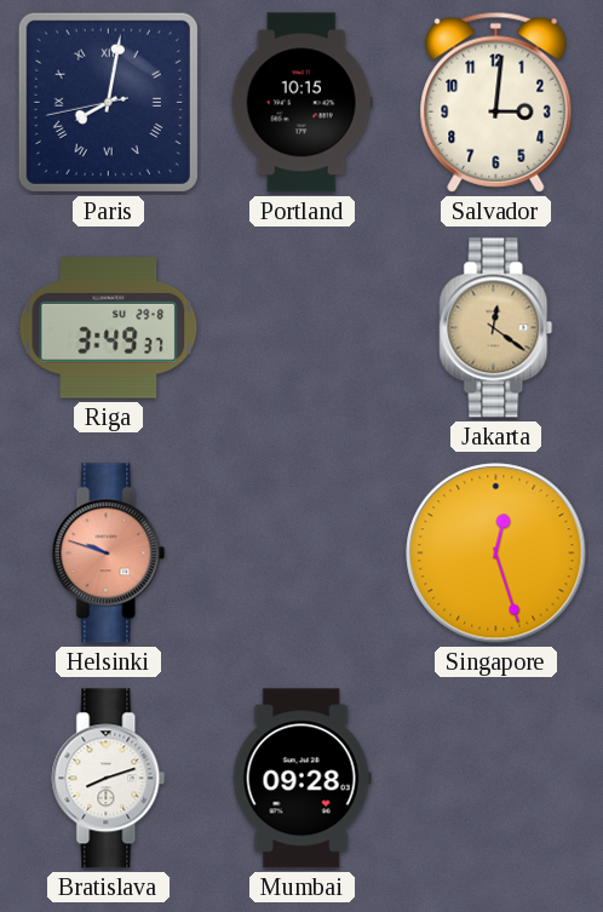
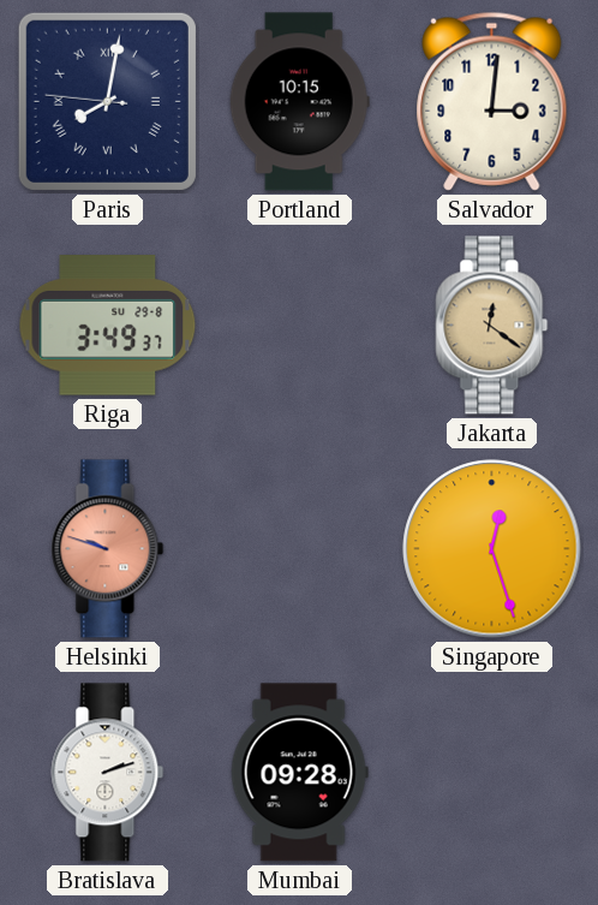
Paris: 8:01:43 -> 8:01:46
Bratislava: 8:12 -> 2:12
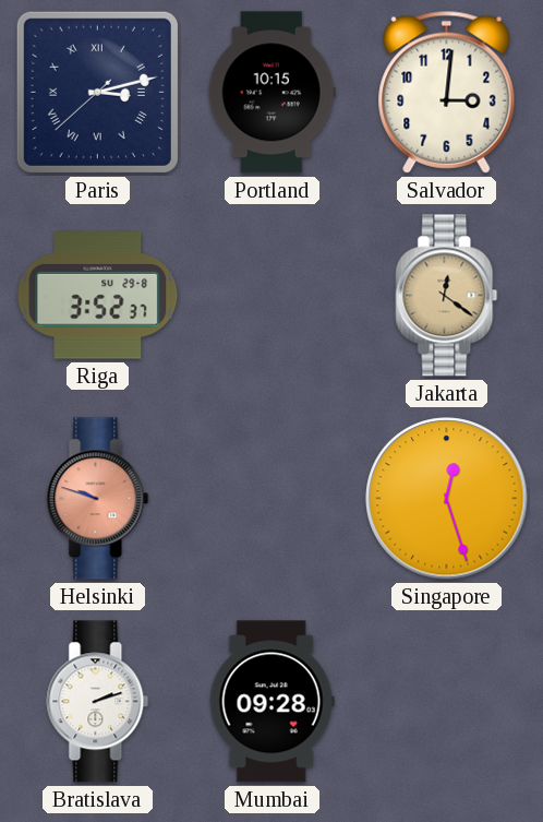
Paris: 8:01 -> 3:12
Riga: 3:49 -> 3:52
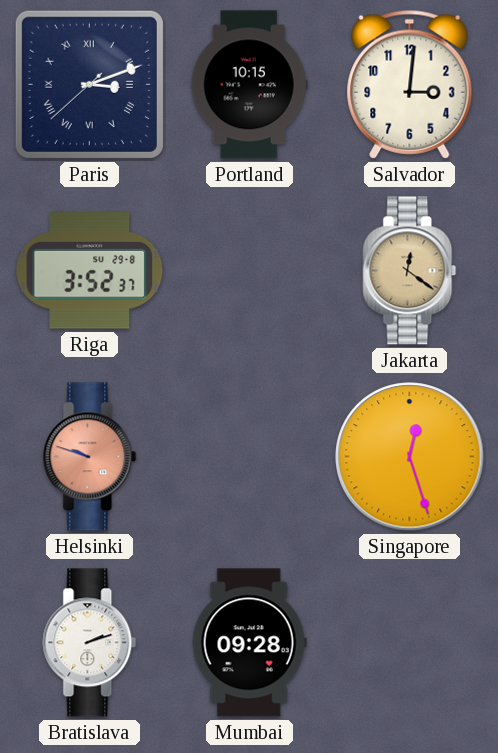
Paris: 3:12 -> 3:11
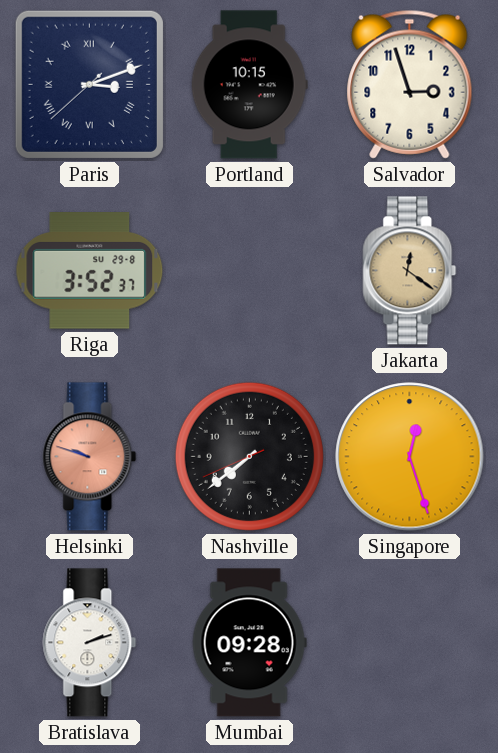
Salvador: 3:01 -> 2:57
Nashville: none -> 7:38
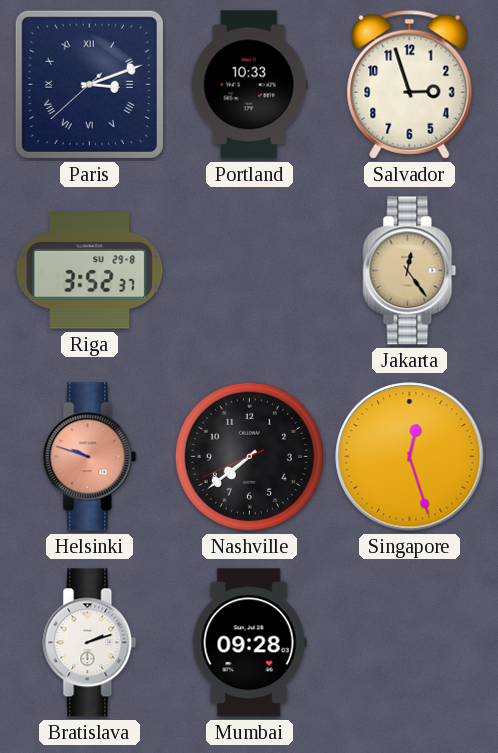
Portland: 10:15 -> 10:33
Jakarta: 12:21 -> 12:24
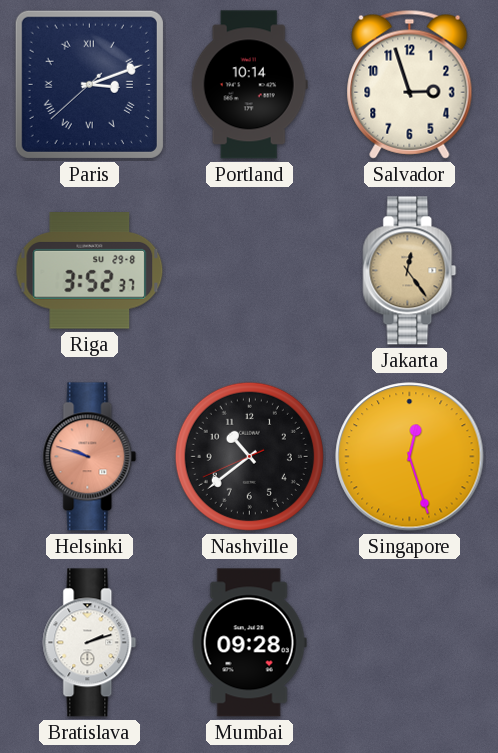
Portland: 10:33 -> 10:14
Nashville: 7:38 -> 10:38
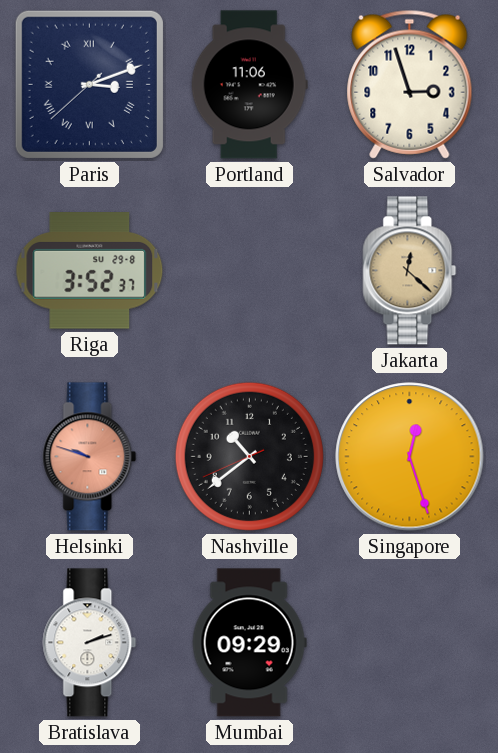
Portland: 10:14 -> 11:06
Jakarta: 12:24 -> 12:22
Mumbai: 09:28 -> 09:29
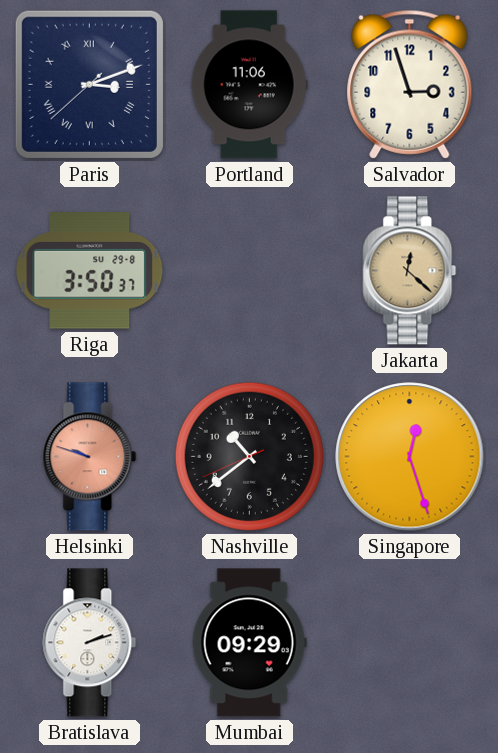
Riga: 3:52 -> 3:50
